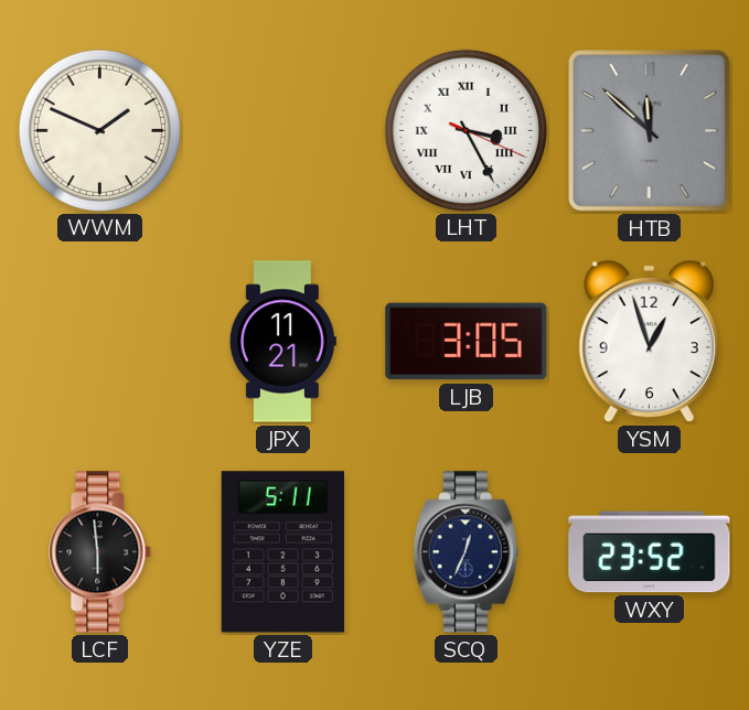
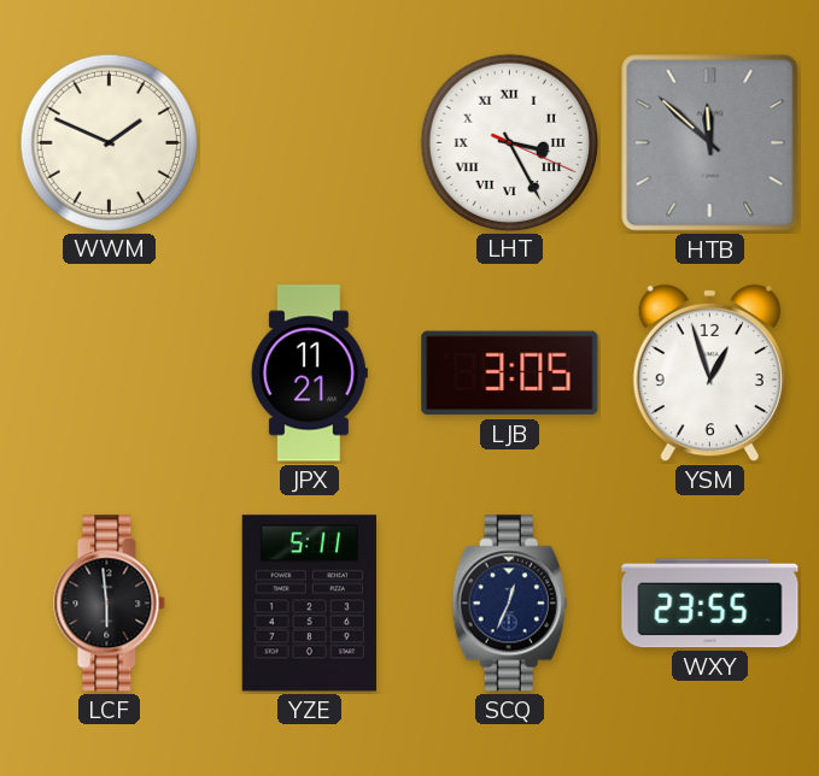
WXY: 23:52 -> 23:55
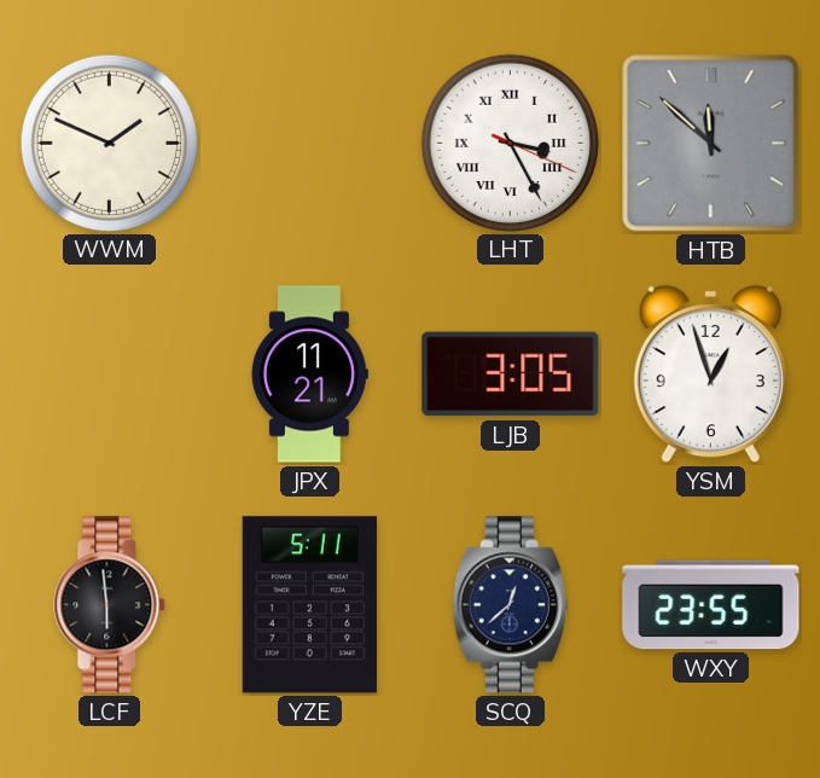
SCQ: 12:34 -> 12:38
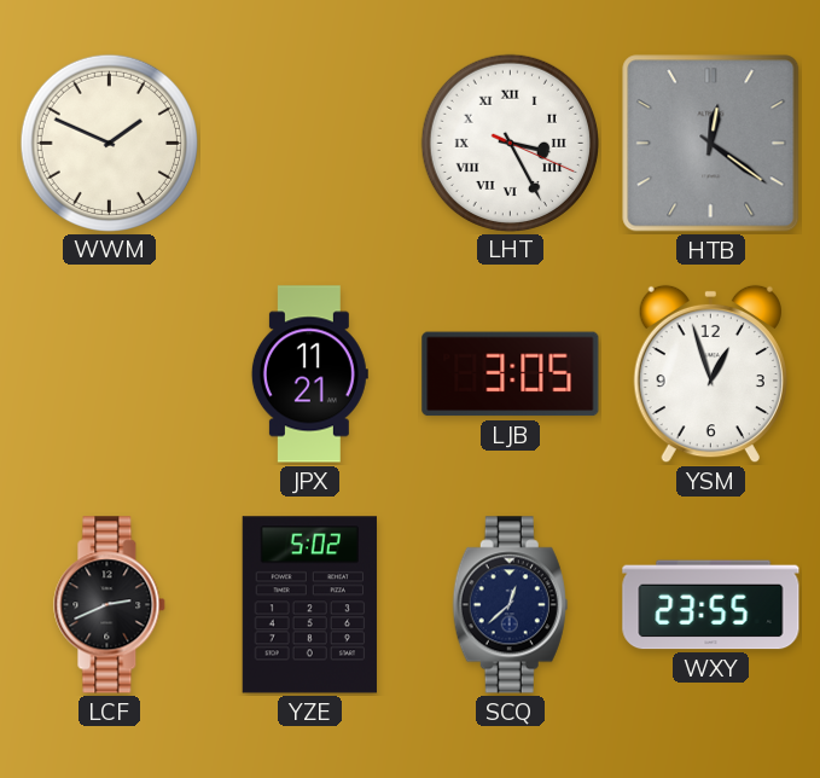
HTB: 11:52 -> 12:21
LCF: 5:59 -> 2:41
YZE: 5:11 -> 5:02
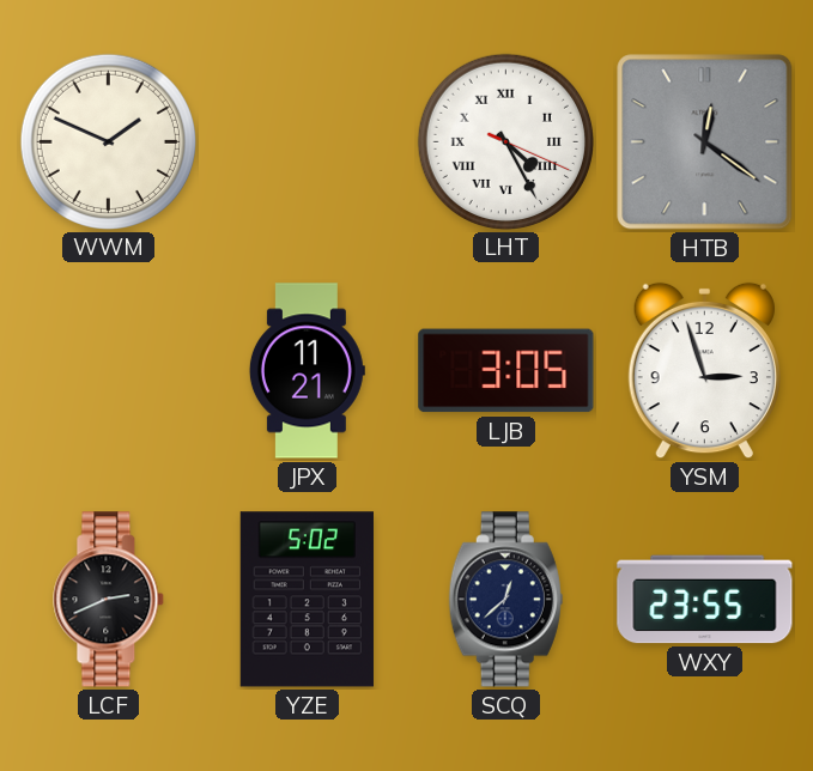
LHT: 3:25 -> 4:25
YSM: 12:57 -> 2:57
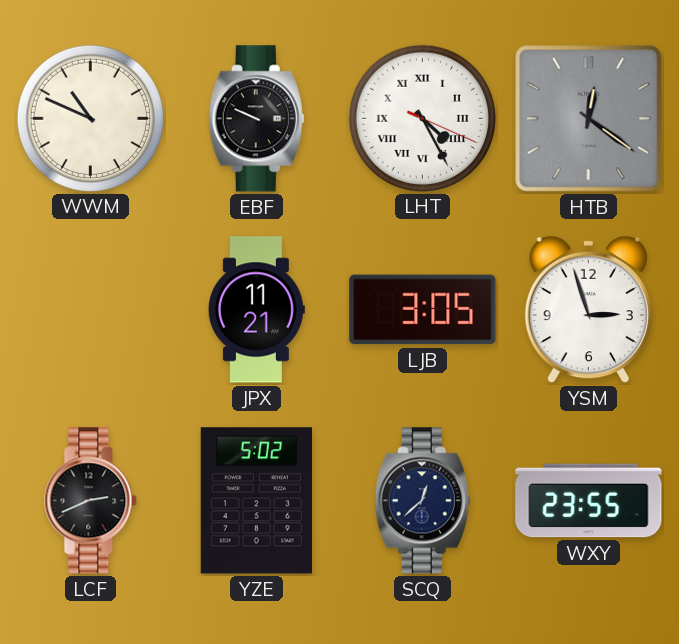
WWM: 1:49 -> 10:49
EBF: none -> 9:49
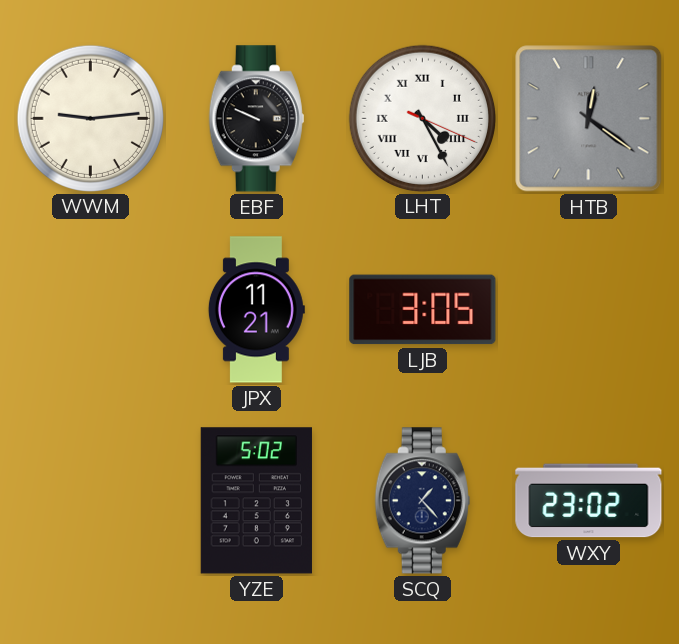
WWM: 10:49 -> 9:14
YSM: 2:57 -> none
LCF: 2:41 -> none
SCQ: 12:38 -> 1:23
WXY: 23:55 -> 23:02
